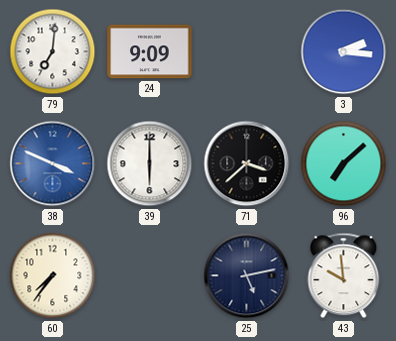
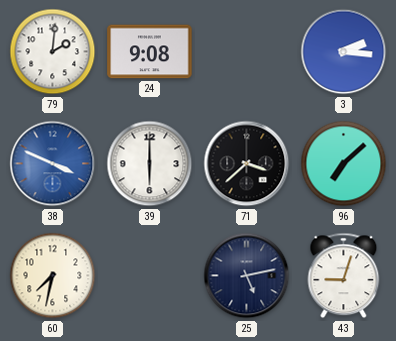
79: 7:01 -> 2:01
24: 9:09 -> 9:08
60: 7:36 -> 7:32
43: 9:59 -> 9:03
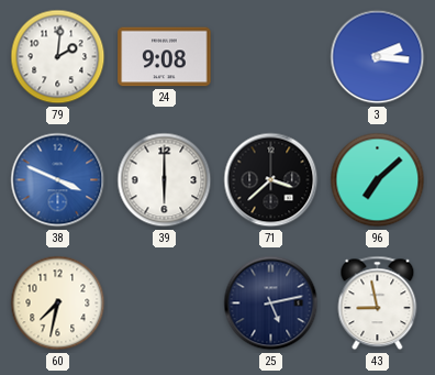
43: 9:03 -> 8:58
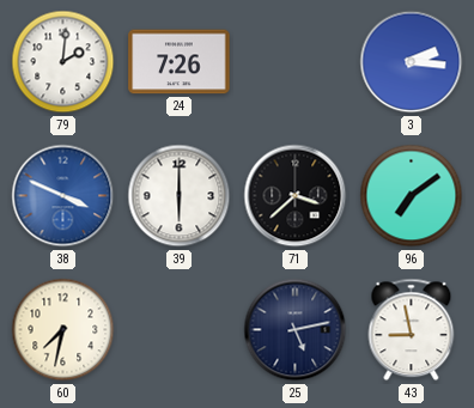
24: 9:08 -> 7:26
96: 7:08 -> 7:09
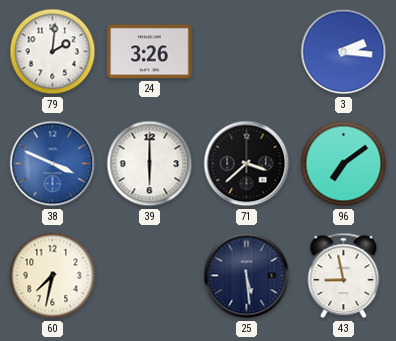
24: 7:26 -> 3:26
25: 5:13 -> 5:29
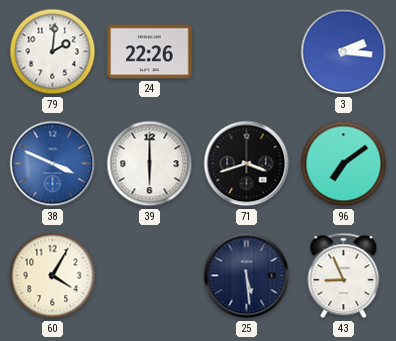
24: 3:26 -> 22:26
71: 3:38 -> 3:42
60: 7:32 -> 4:05
43: 8:58 -> 8:56
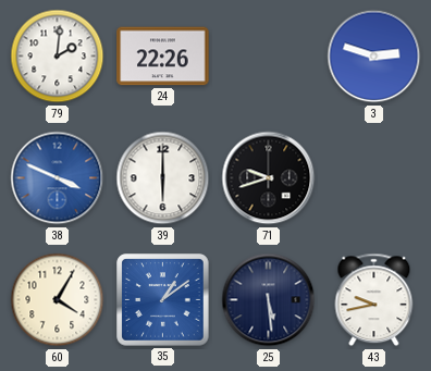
3: 2:16 -> 2:48
71: 3:42 -> 9:42
96: 7:09 -> none
35: none -> 1:09
43: 8:56 -> 9:43
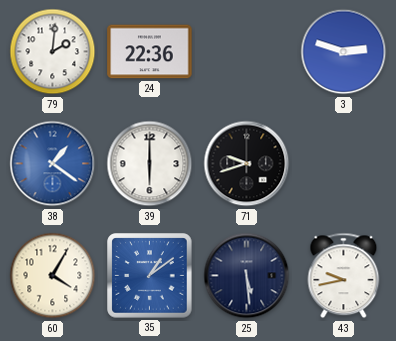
24: 22:26 -> 22:36
38: 3:49 -> 1:21
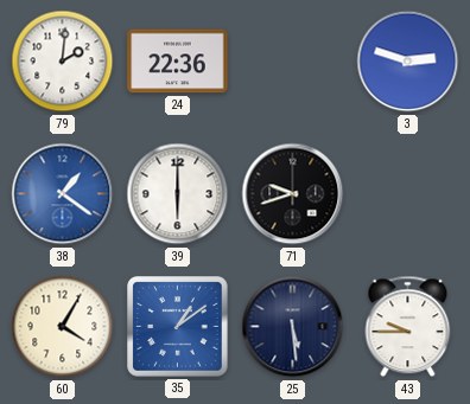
43: 9:43 -> 9:45
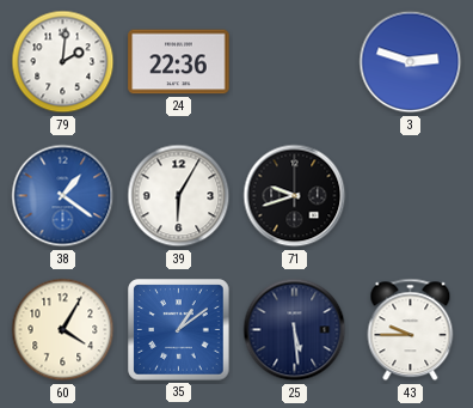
39: 6:00 -> 6:05
